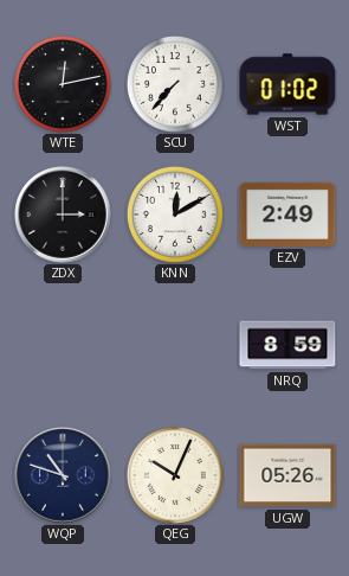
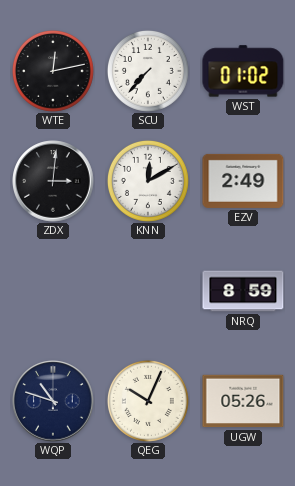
ZDX: 3:00 -> 3:01
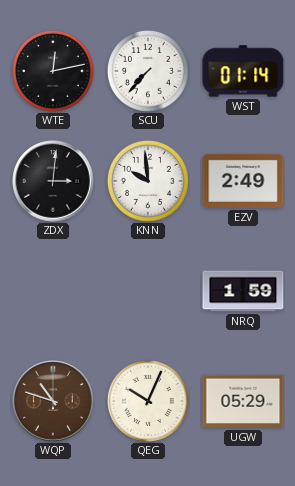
WST: 01:02 -> 01:14
KNN: 12:10 -> 9:59
NRQ: 8:59 -> 1:59
WQP dial: navy -> brown
UGW: 05:26 -> 05:29
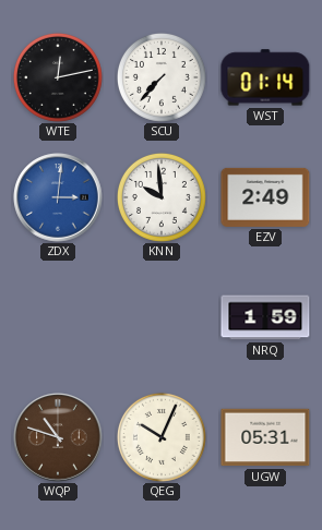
ZDX dial: black -> blue
UGW: 05:29 -> 05:31
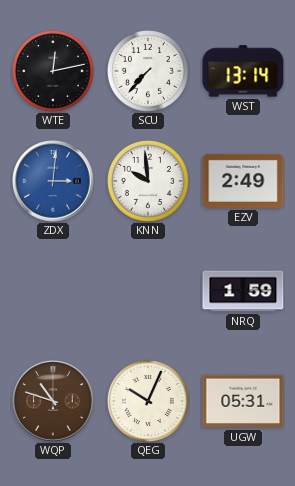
WST: 01:14 -> 13:14
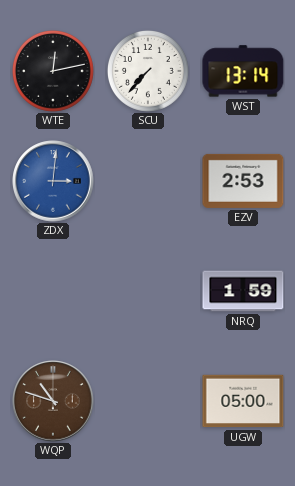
KNN: 9:59 -> none
EZV: 2:49 -> 2:53
QEG: 10:04 -> none
UGW: 05:31 -> 05:00
